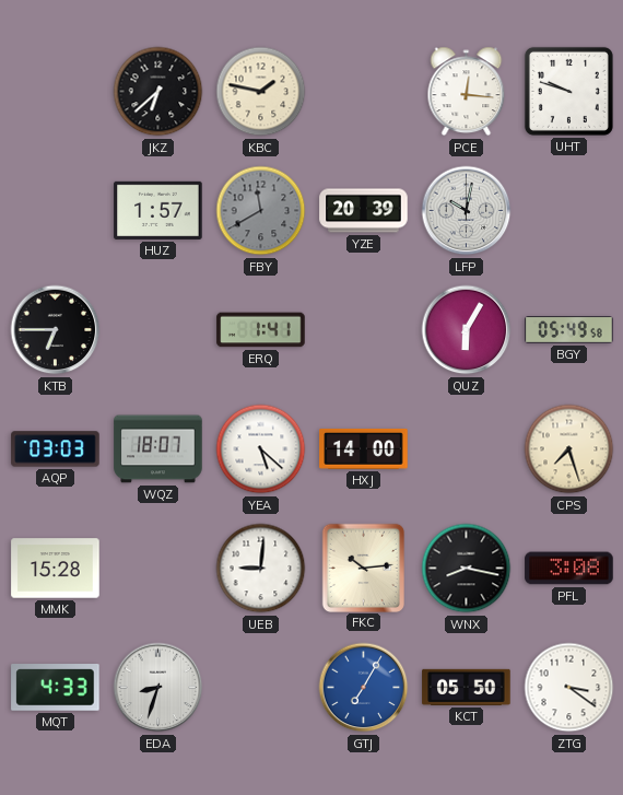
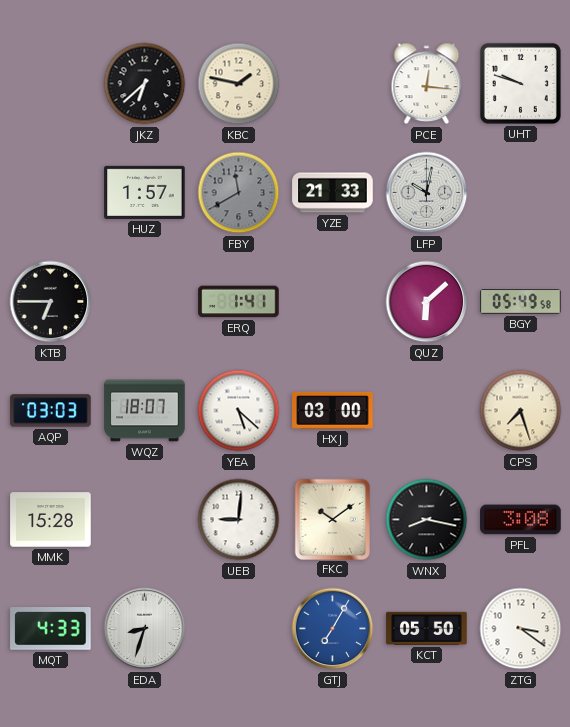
YZE: 20:39 -> 21:33
QUZ: 6:05 -> 6:08
HXJ: 14:00 -> 03:00
FKC: 10:14 -> 10:09
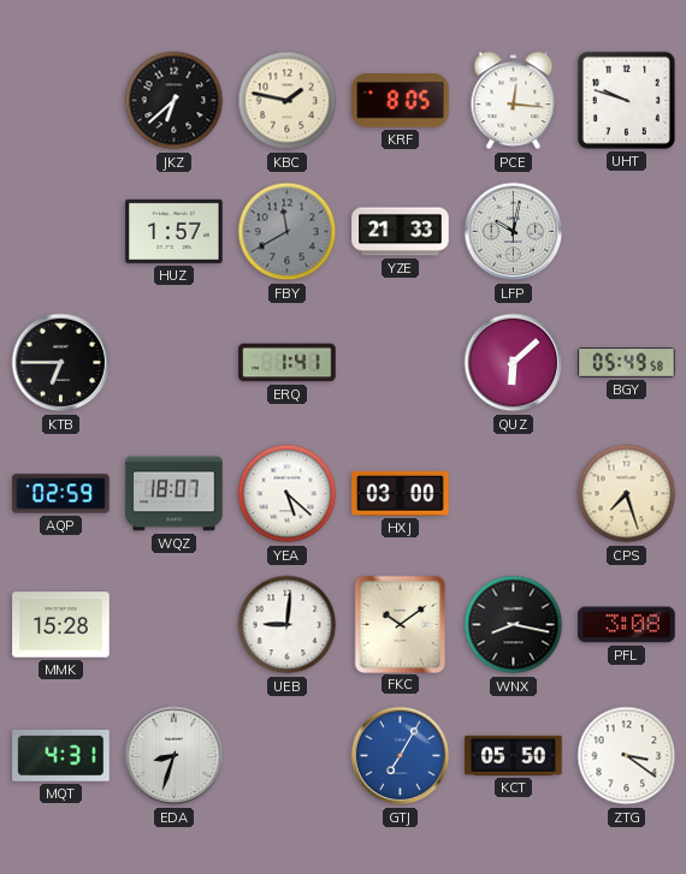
KRF: none -> 8:05
AQP: 03:03 -> 02:59
MQT: 4:33 -> 4:31
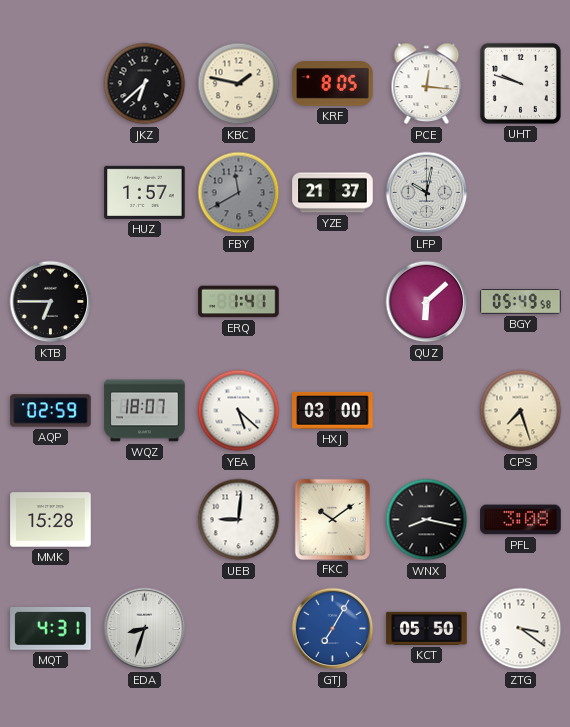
YZE: 21:33 -> 21:37
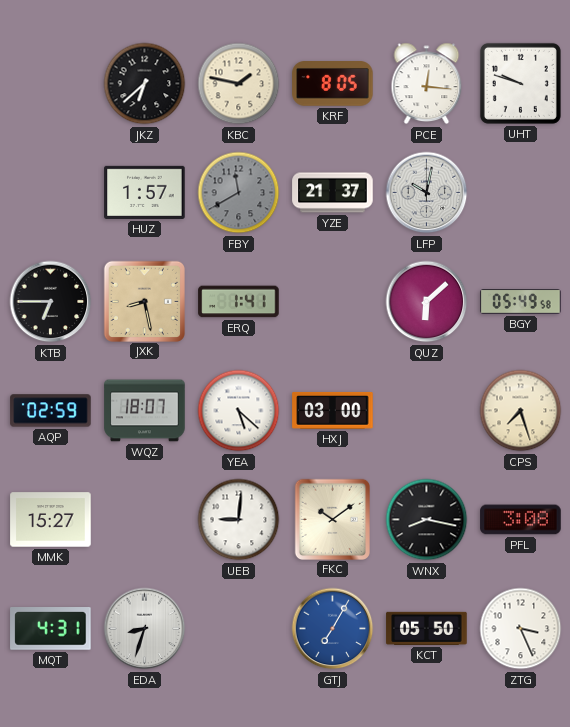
JXK: none -> 8:28
MMK: 15:28 -> 15:27
ZTG: 3:21 -> 3:26
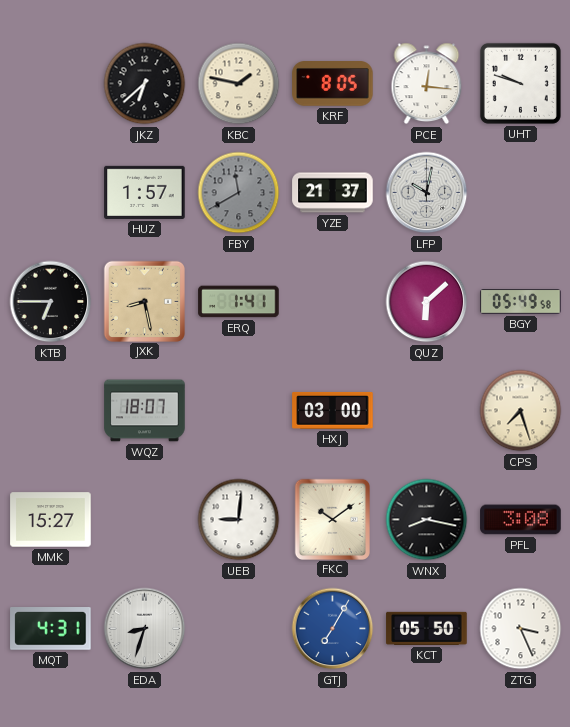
AQP: 02:59 -> none
YEA: 5:22 -> none
